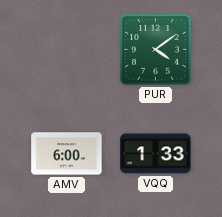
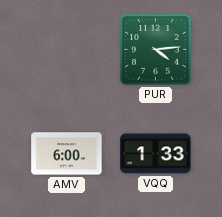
PUR: 4:09 -> 4:14
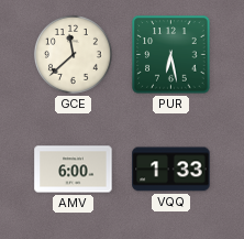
GCE: none -> 11:38
PUR: 4:14 -> 6:28
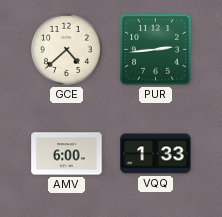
GCE: 11:38 -> 4:38
PUR: 6:28 -> 2:44
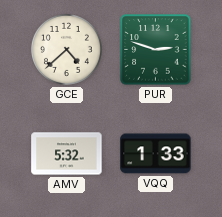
PUR: 2:44 -> 2:48
AMV: 6:00 -> 5:32
